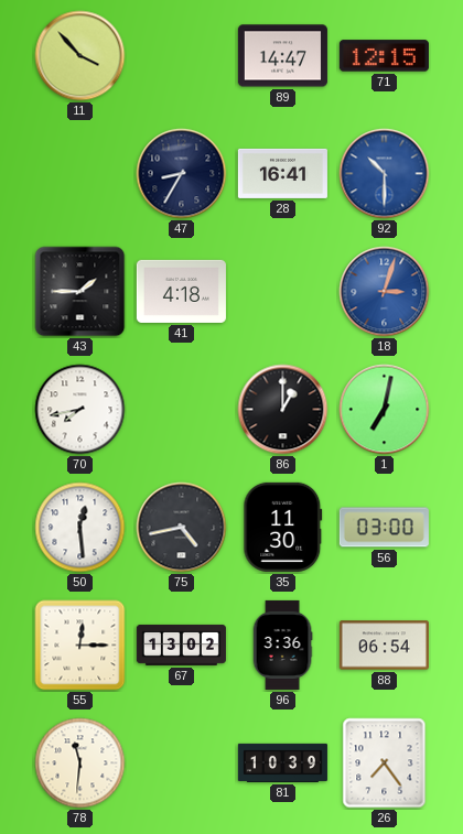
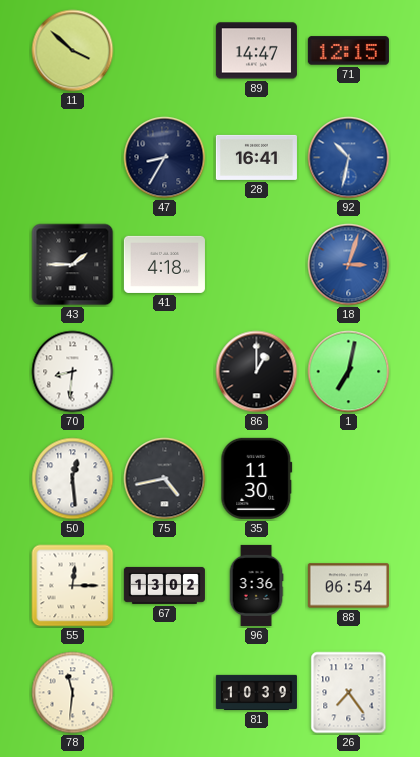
11: 3:53 -> 3:52
92: 10:30 -> 10:32
70: 7:43 -> 8:31
56: 03:00 -> none
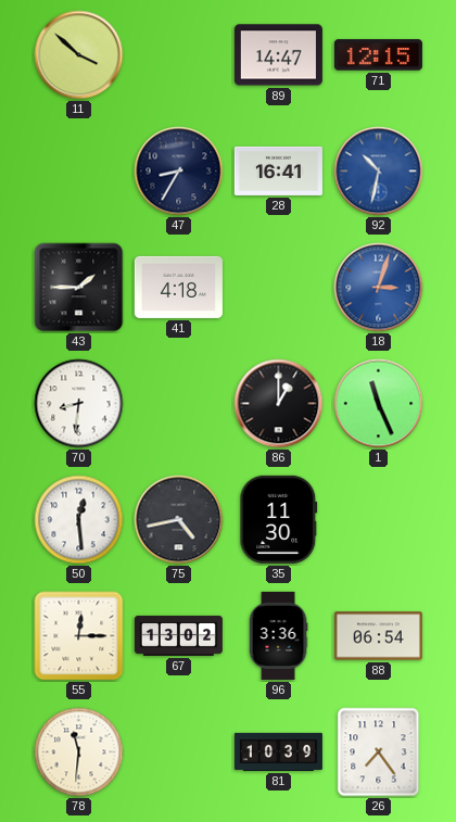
1: 7:02 -> 11:26
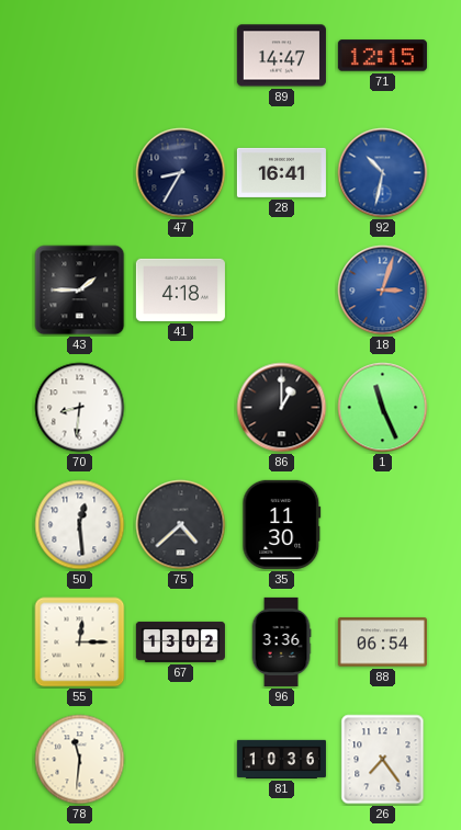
11: 3:52 -> none
75: 4:43 -> 4:38
81: 10:39 -> 10:36
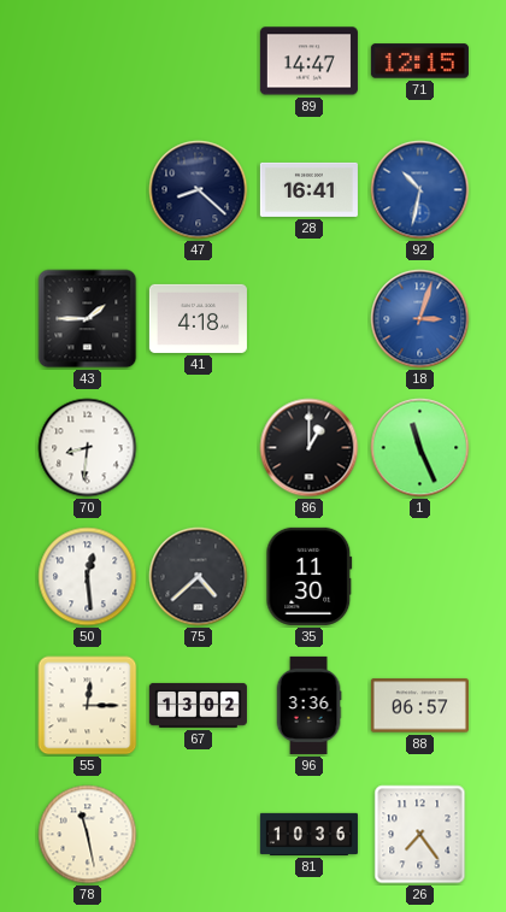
47: 8:35 -> 8:22
88: 06:54 -> 06:57
78: 11:31 -> 11:28
